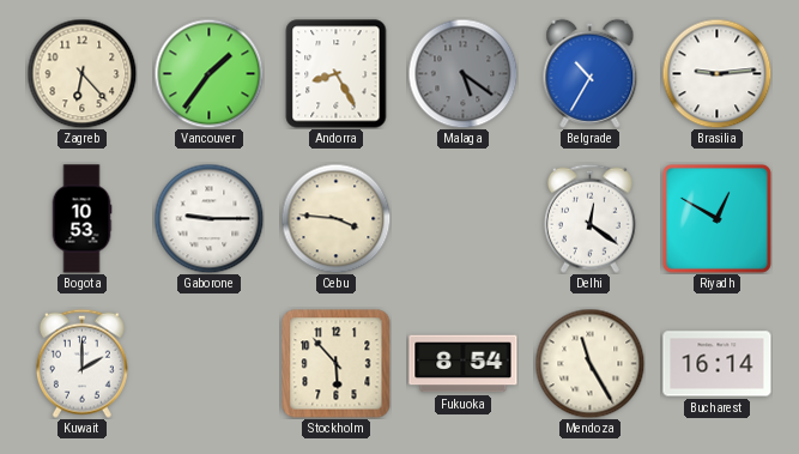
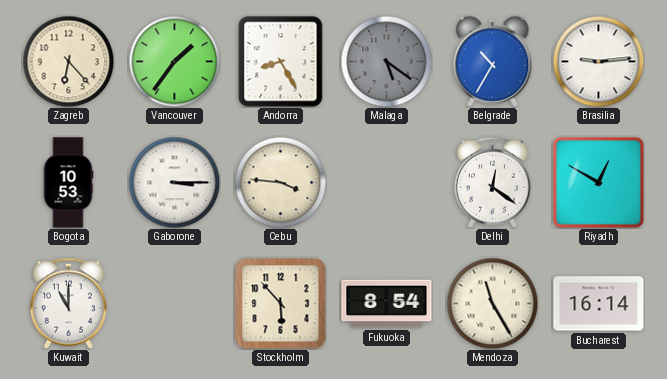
Gaborone: 9:15 -> 3:15
Kuwait: 2:00 -> 11:00
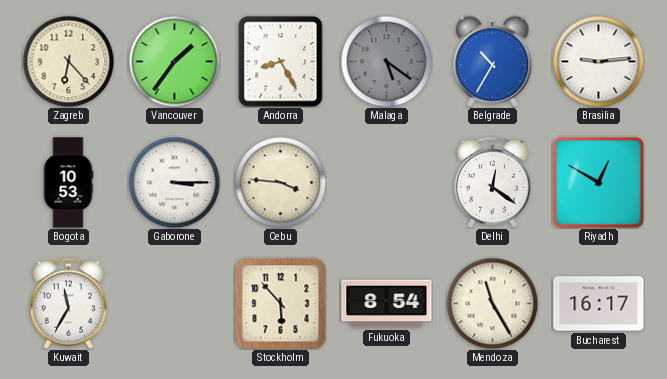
Kuwait: 11:00 -> 11:35
Bucharest: 16:14 -> 16:17
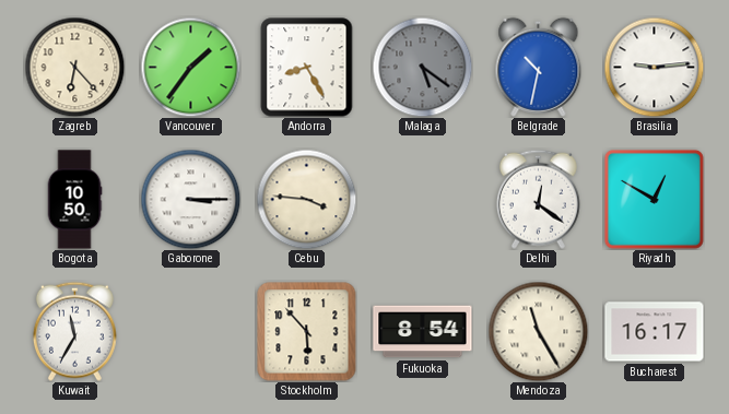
Belgrade: 10:35 -> 10:32
Bogota: 10:53 -> 10:50
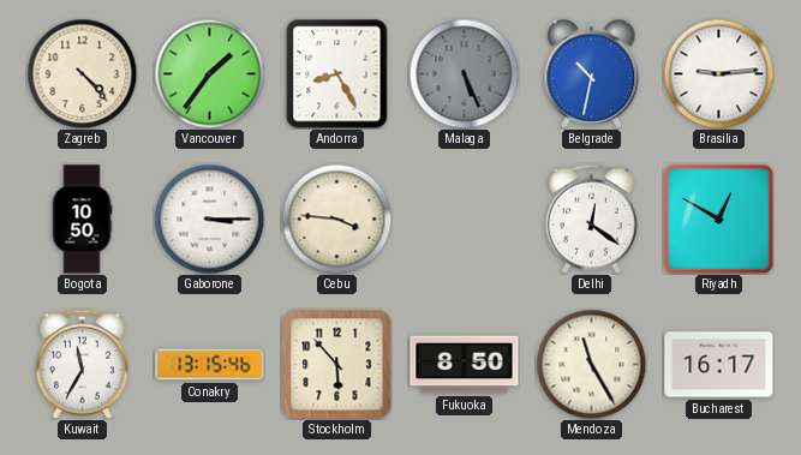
Zagreb: 6:23 -> 4:23
Malaga: 5:21 -> 5:26
Conakry: none -> 13:15
Fukuoka: 8:54 -> 8:50
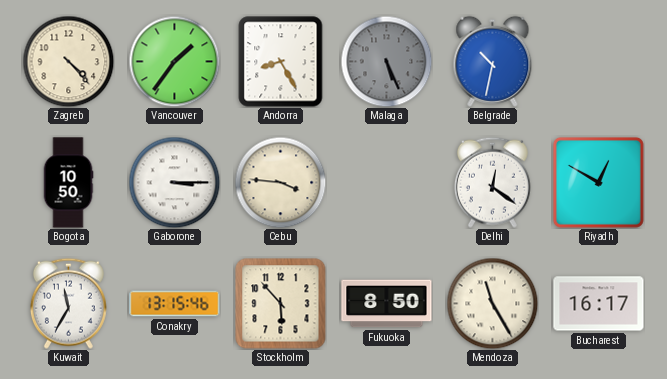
Brasilia: 9:14 -> none
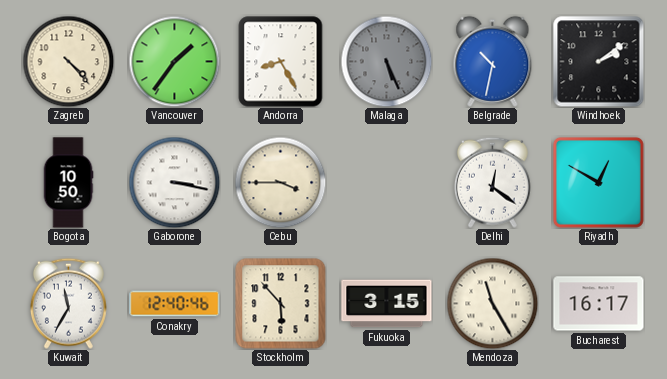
Windhoek: none -> 2:09
Gaborone: 3:15 -> 3:17
Cebu: 3:46 -> 3:45
Conakry: 13:15 -> 12:40
Fukuoka: 8:50 -> 3:15
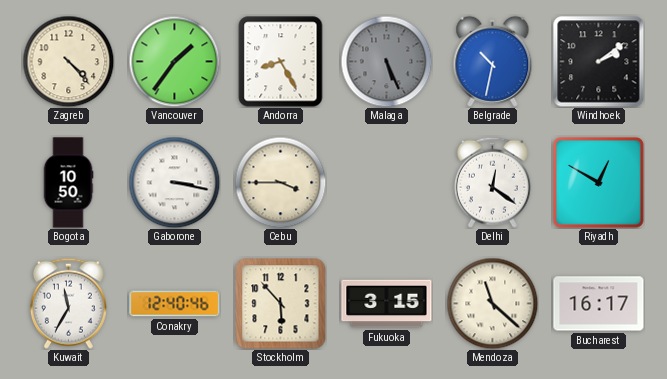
Mendoza: 11:25 -> 11:22
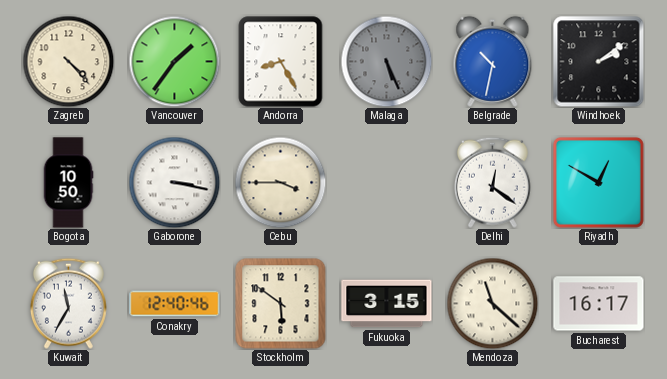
Stockholm: 5:53 -> 5:51
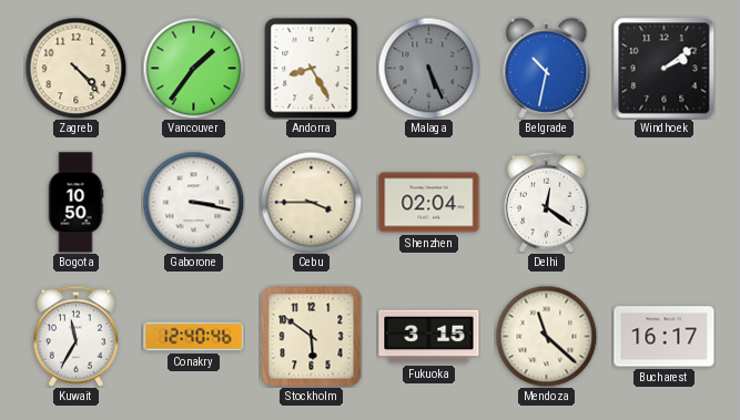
Shenzhen: none -> 02:04
Riyadh: 12:50 -> none
